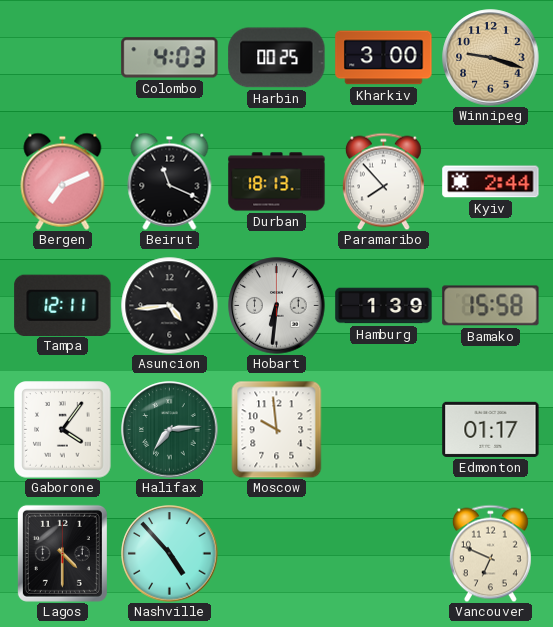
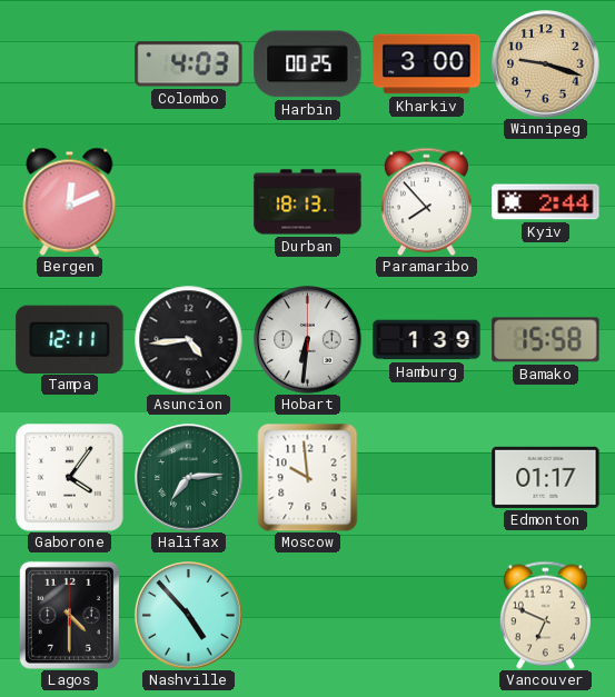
Bergen: 7:11 -> 12:11
Beirut: 11:19 -> none
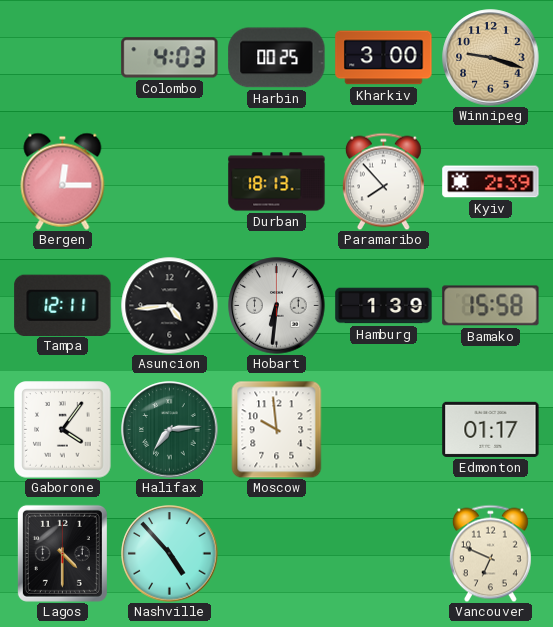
Bergen: 12:11 -> 12:15
Kyiv: 2:44 -> 2:39
